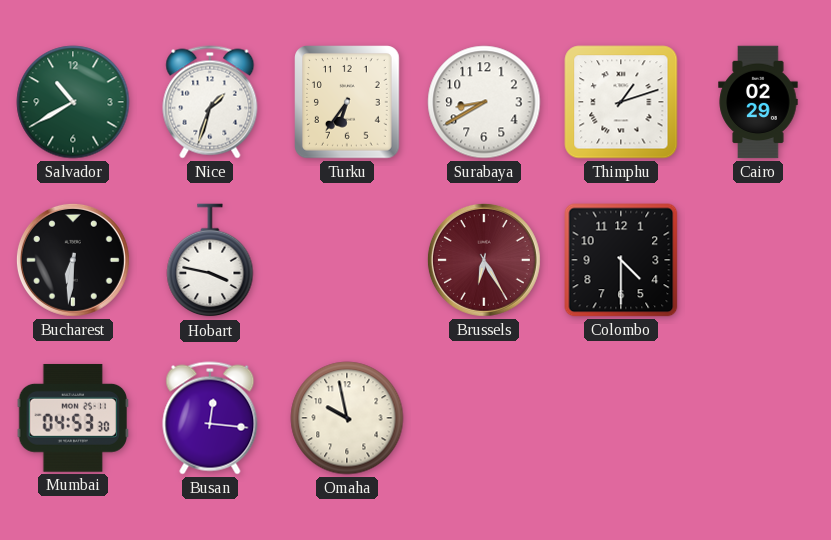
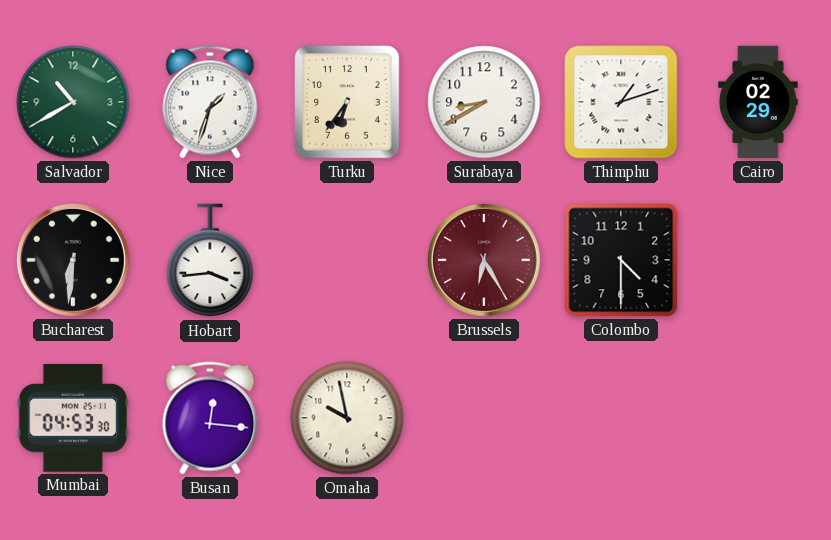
Hobart: 3:47 -> 3:44
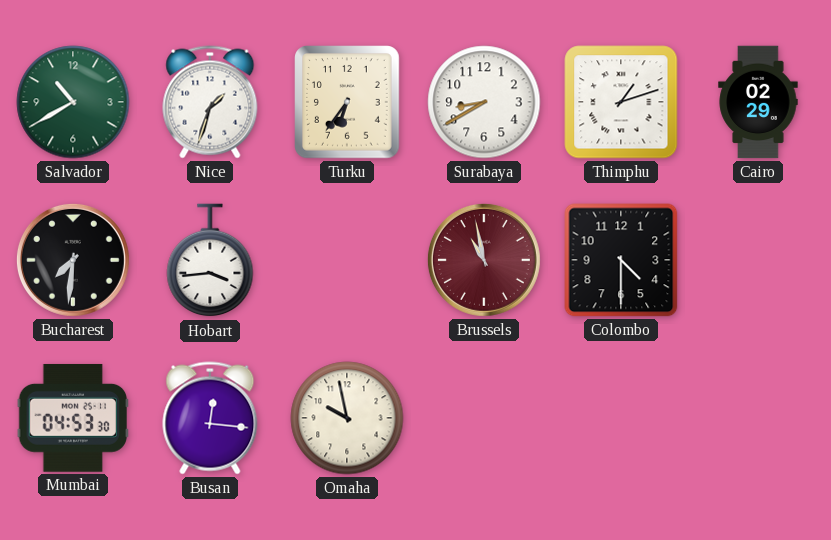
Bucharest: 6:31 -> 7:31
Brussels: 6:25 -> 10:58
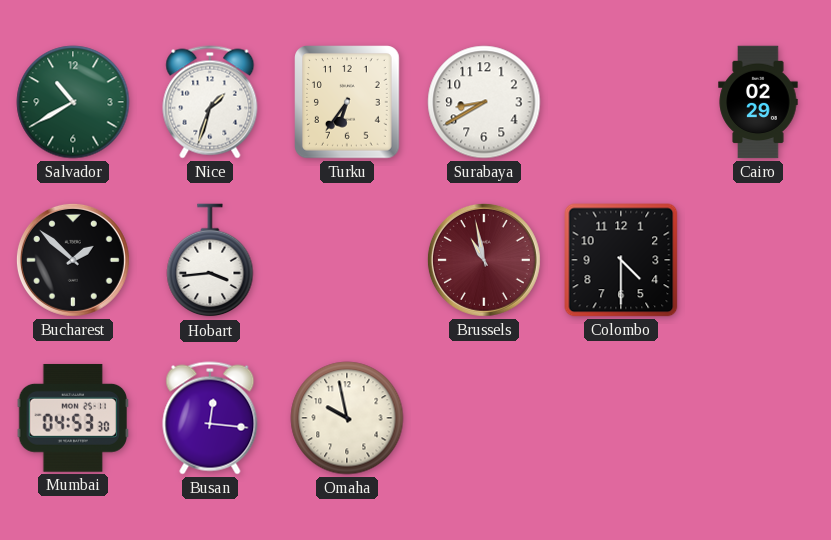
Thimphu: 1:12 -> none
Bucharest: 7:31 -> 1:52
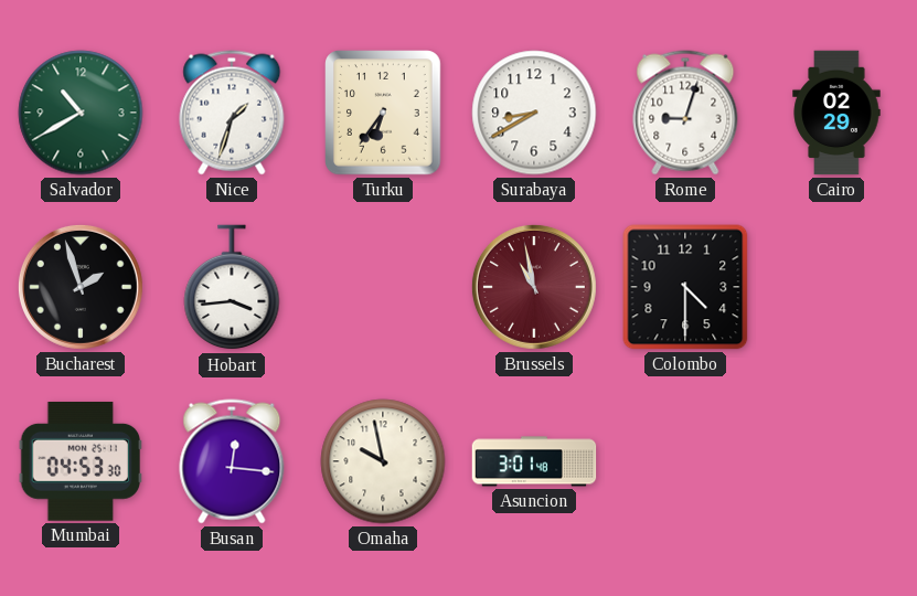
Rome: none -> 9:03
Bucharest: 1:52 -> 1:57
Asuncion: none -> 3:01
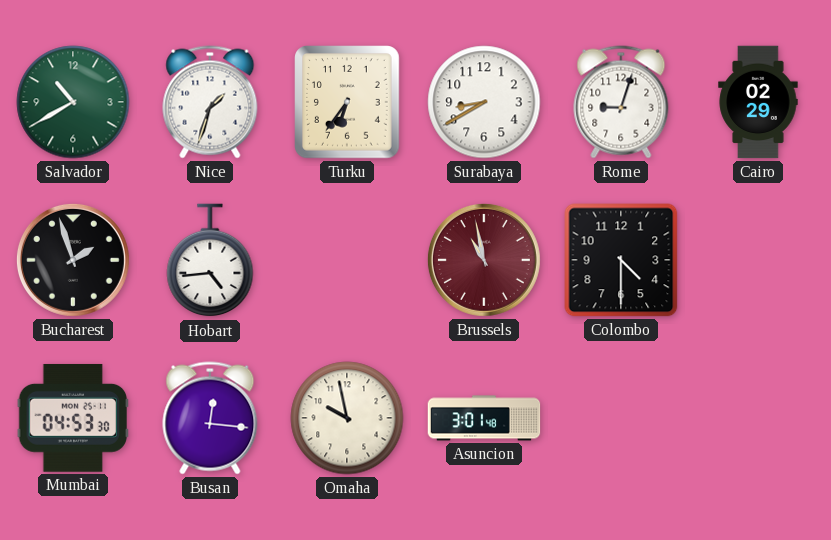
Hobart: 3:44 -> 4:44
